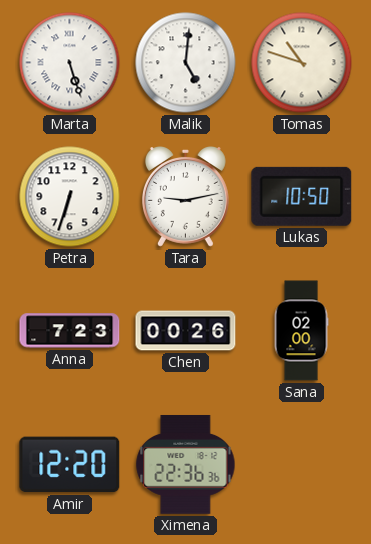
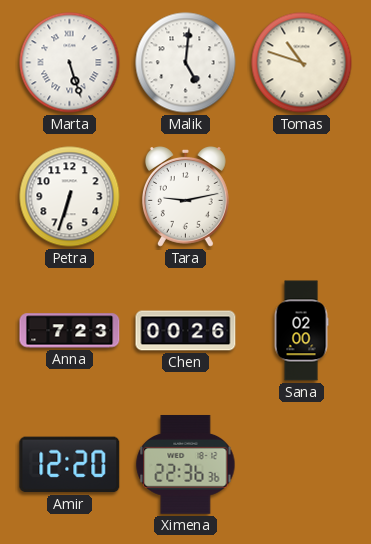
Lukas: 10:50 -> none
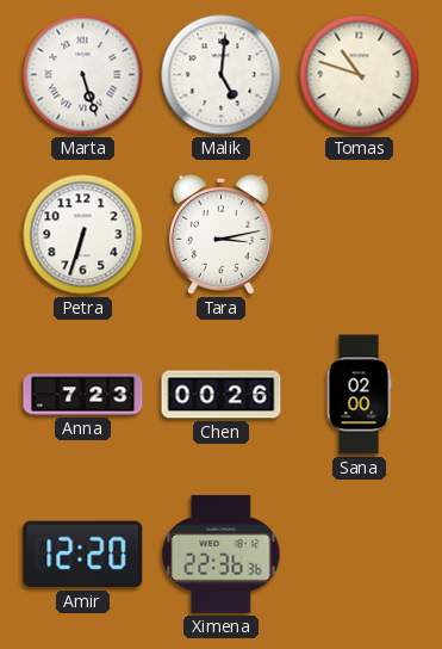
Tara: 9:13 -> 3:13
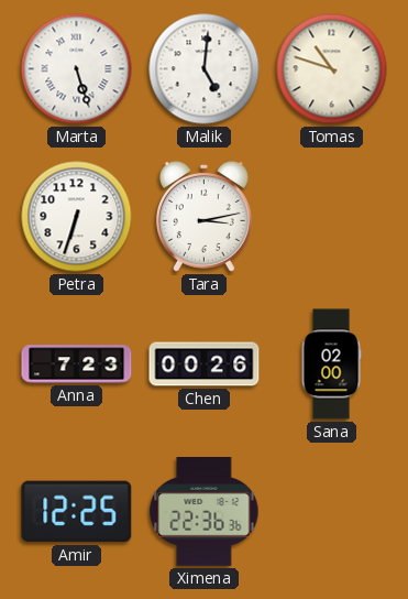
Amir: 12:20 -> 12:25
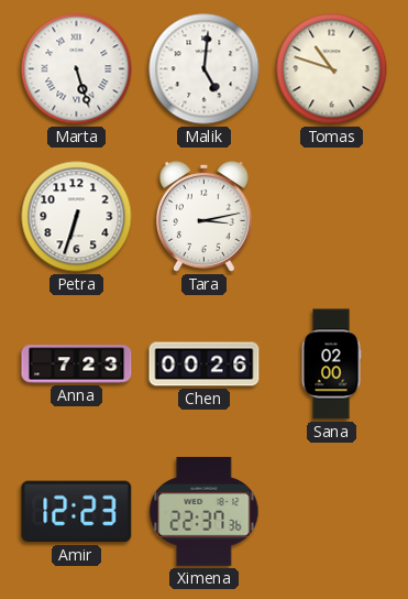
Amir: 12:25 -> 12:23
Ximena: 22:36 -> 22:37
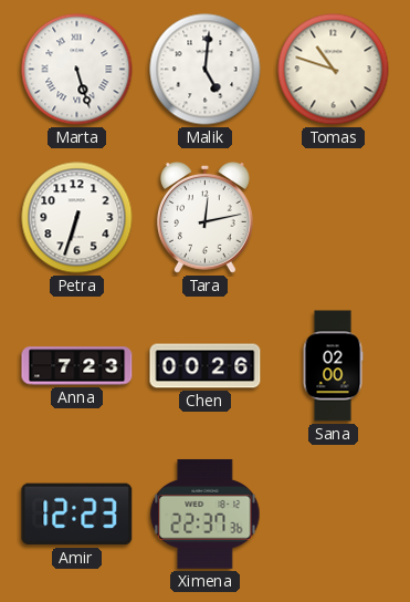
Tara: 3:13 -> 12:13
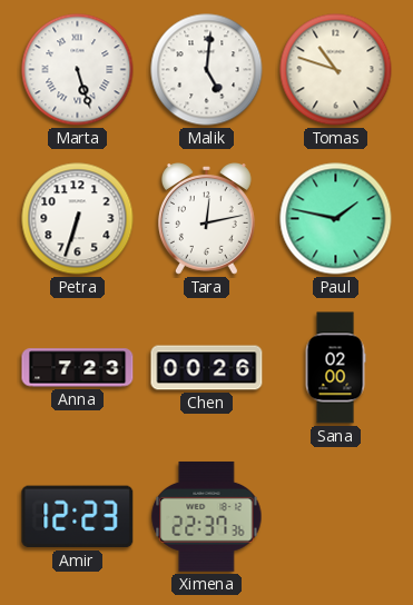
Paul: none -> 1:47
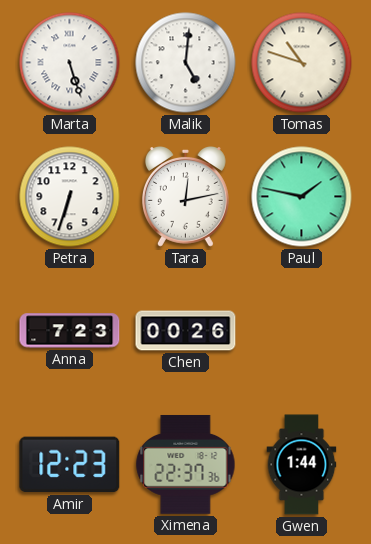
Sana: 02:00 -> none
Gwen: none -> 1:44
